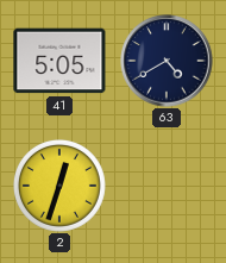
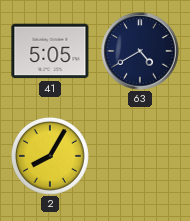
2: 12:33 -> 8:05
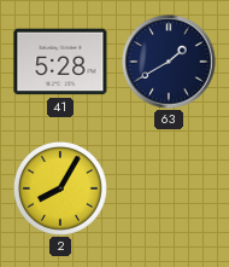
41: 5:05 -> 5:28
63: 4:40 -> 1:40
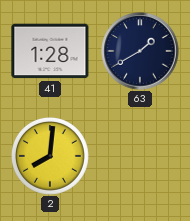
41: 5:28 -> 1:28
2: 8:05 -> 8:01
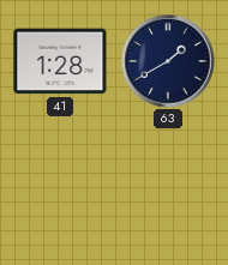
2: 8:01 -> none
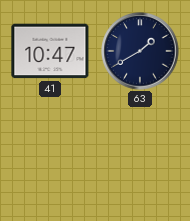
41: 1:28 -> 10:47
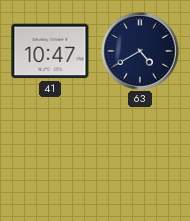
63: 1:40 -> 4:40
